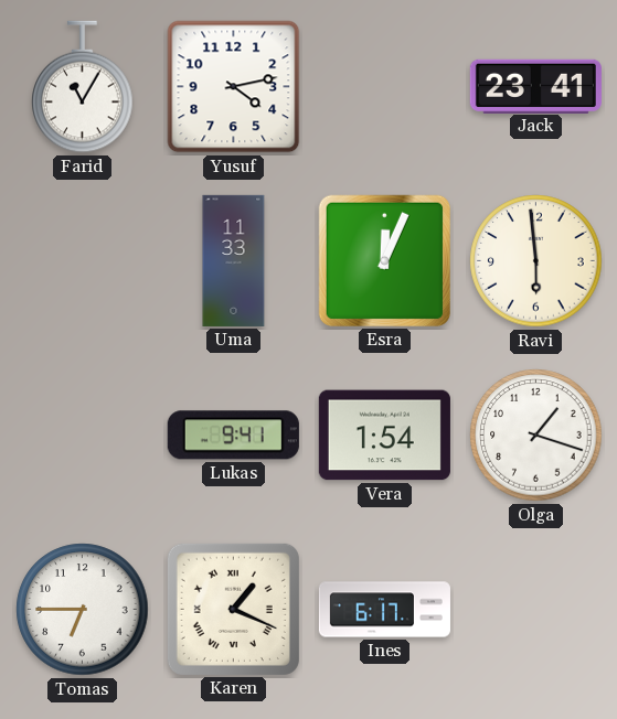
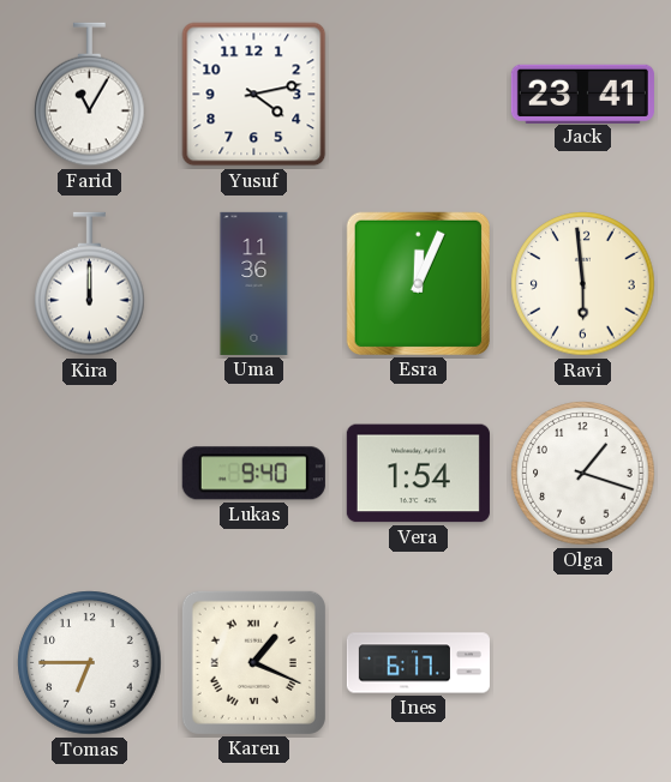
Kira: none -> 12:00
Uma: 11:33 -> 11:36
Lukas: 9:41 -> 9:40
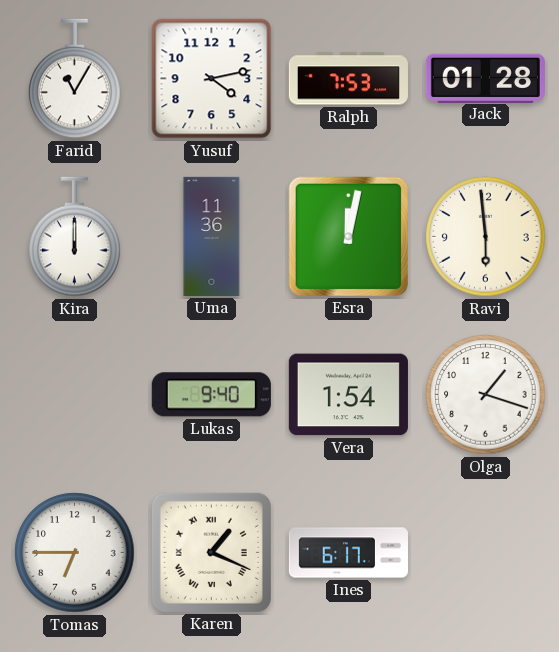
Ralph: none -> 7:53
Jack: 23:41 -> 01:28
Esra: 12:04 -> 12:02
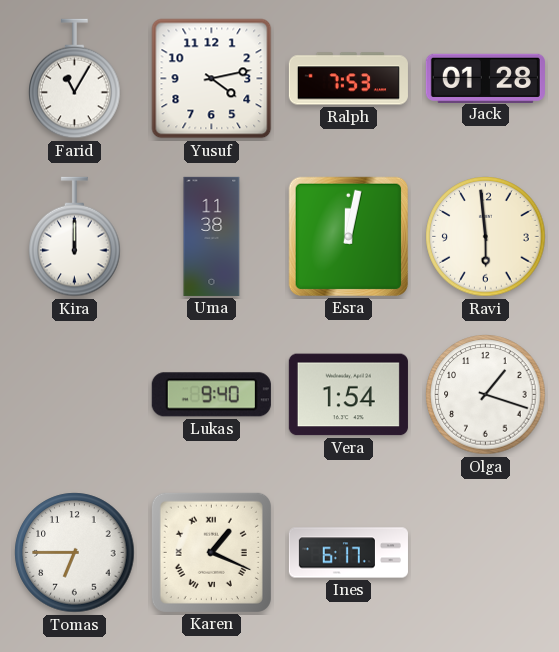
Uma: 11:36 -> 11:38
